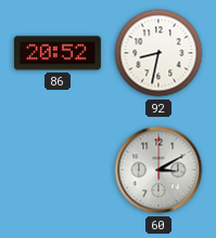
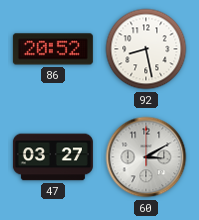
92: 8:32 -> 8:28
47: none -> 03:27
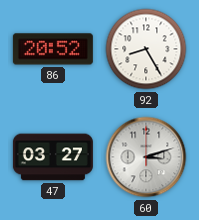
92: 8:28 -> 8:25
60: 3:10 -> 3:12
